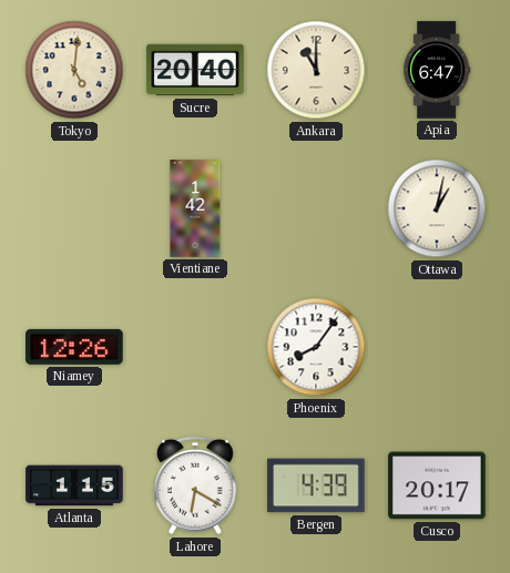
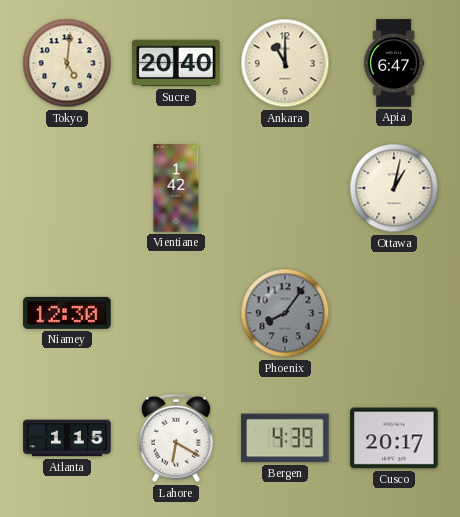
Niamey: 12:26 -> 12:30
Phoenix dial: white -> grey
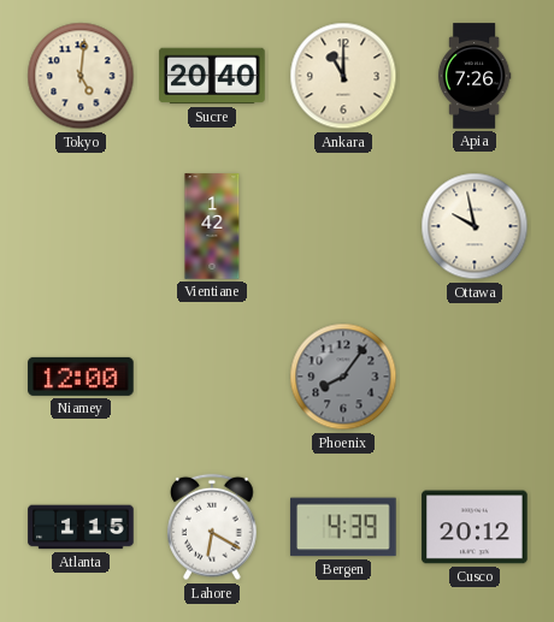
Apia: 6:47 -> 7:26
Ottawa: 1:02 -> 9:58
Niamey: 12:30 -> 12:00
Cusco: 20:17 -> 20:12
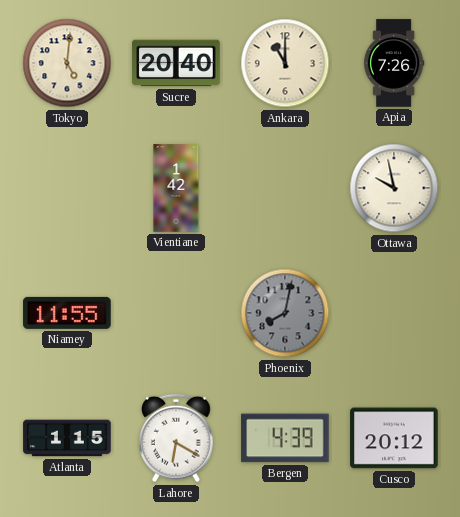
Niamey: 12:00 -> 11:55
Phoenix: 8:06 -> 8:02
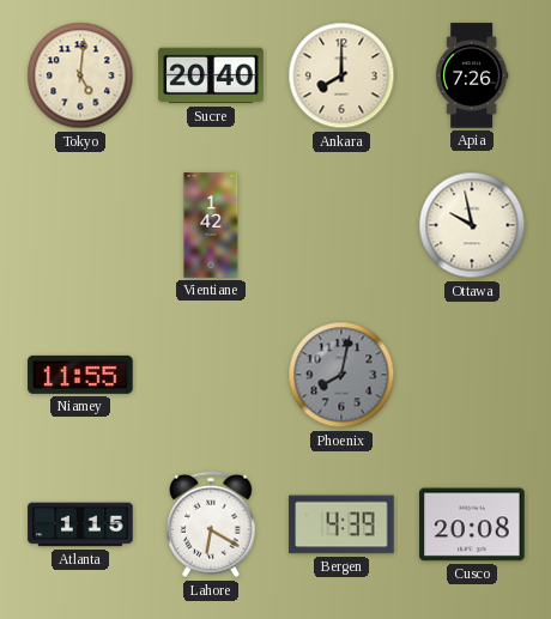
Ankara: 11:00 -> 8:00
Cusco: 20:12 -> 20:08
